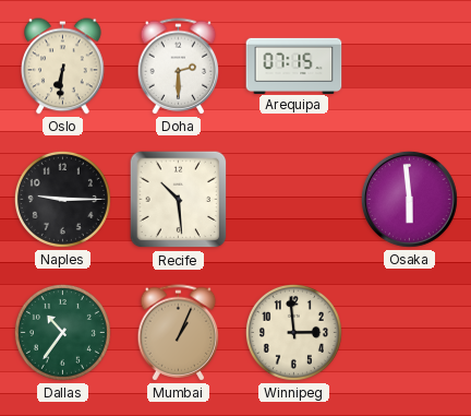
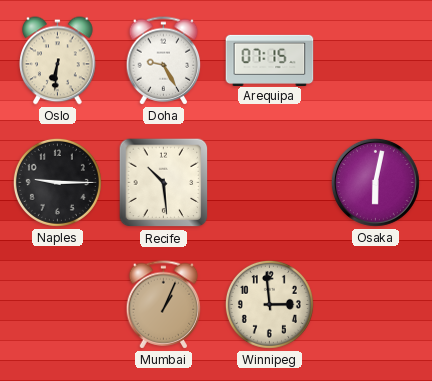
Doha: 2:30 -> 9:25
Osaka: 5:59 -> 6:02
Dallas: 10:36 -> none
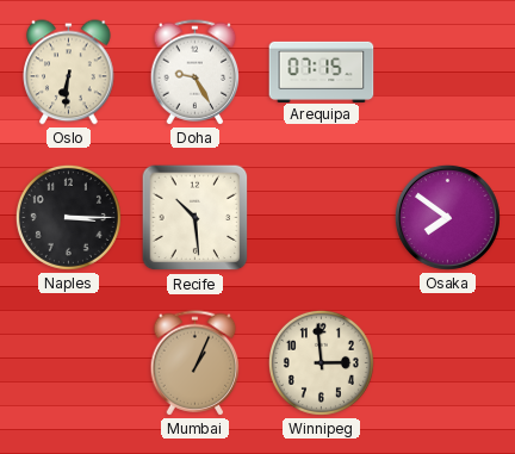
Naples: 9:15 -> 3:15
Osaka: 6:02 -> 7:51
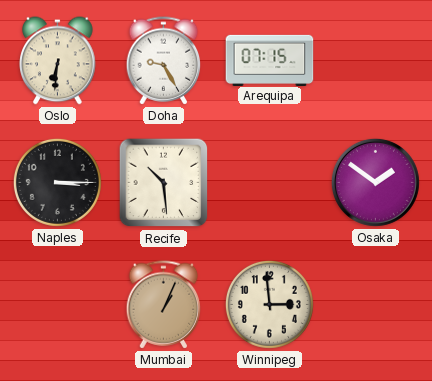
Osaka: 7:51 -> 1:51
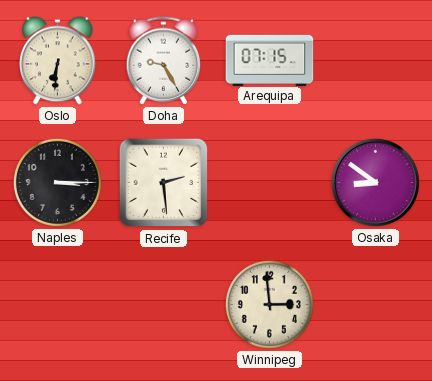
Recife: 10:29 -> 2:29
Osaka: 1:51 -> 8:51
Mumbai: 1:04 -> none
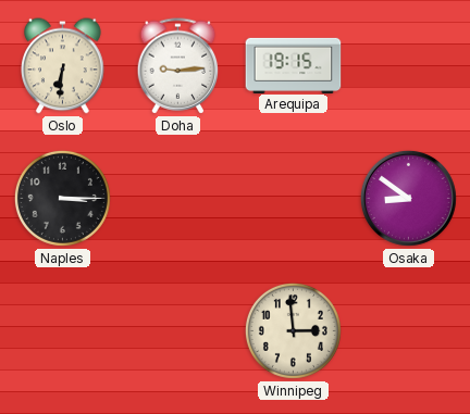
Doha: 9:25 -> 9:14
Arequipa: 07:15 -> 19:15
Recife: 2:29 -> none
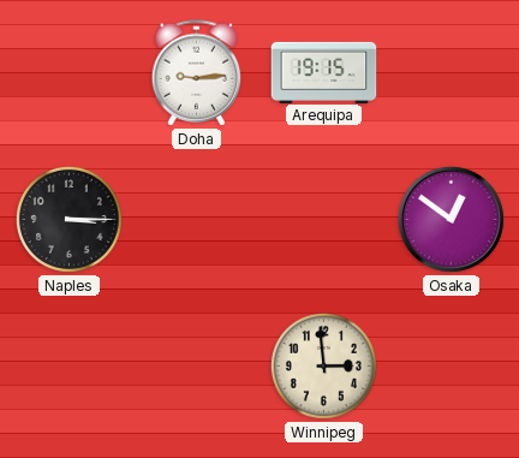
Oslo: 6:31 -> none
Osaka: 8:51 -> 12:51
